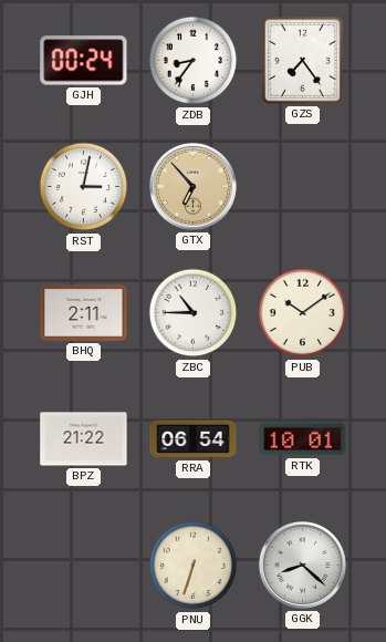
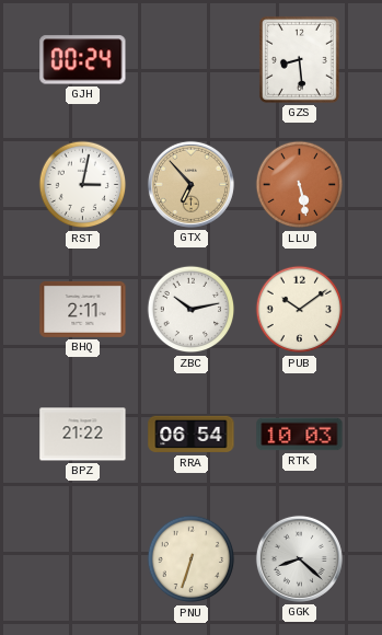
ZDB: 8:36 -> none
GZS: 7:24 -> 8:29
LLU: none -> 5:28
ZBC: 10:45 -> 10:13
RTK: 10:01 -> 10:03
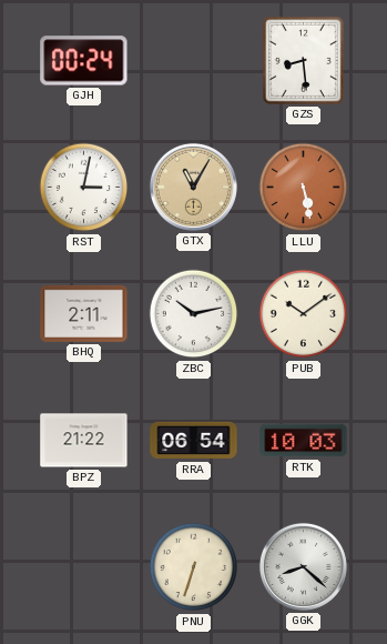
GTX: 6:53 -> 11:05
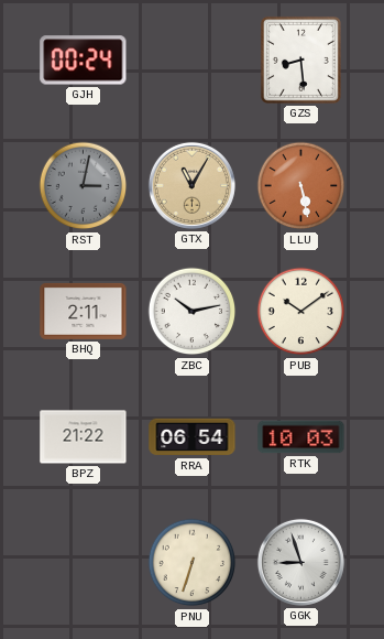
RST dial: white -> grey
GGK: 8:22 -> 8:57
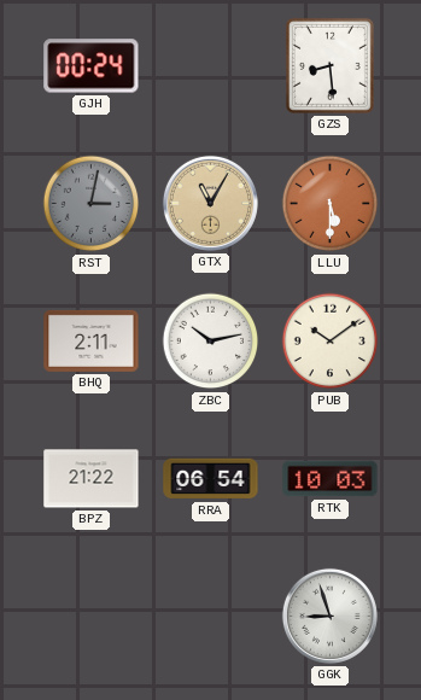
LLU: 5:28 -> 5:30
PNU: 6:33 -> none
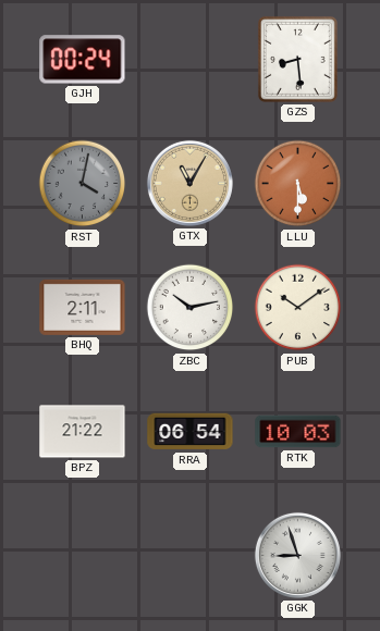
RST: 3:02 -> 4:02
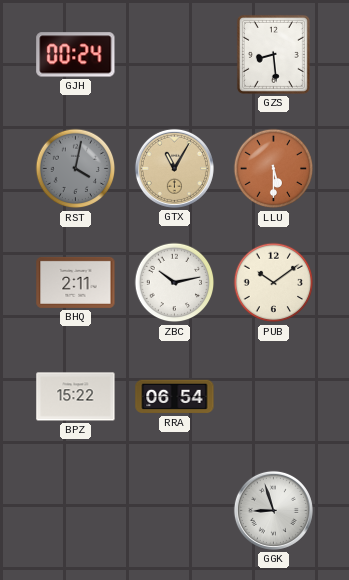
BPZ: 21:22 -> 15:22
RTK: 10:03 -> none
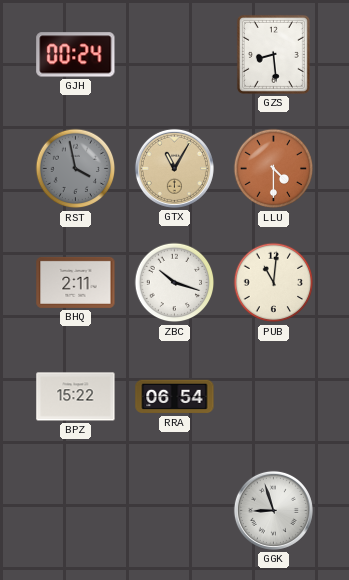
RST: 4:02 -> 3:58
LLU: 5:30 -> 4:30
ZBC: 10:13 -> 10:18
PUB: 10:09 -> 11:01
